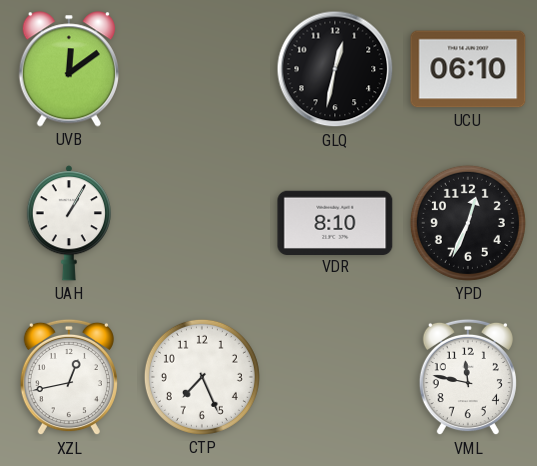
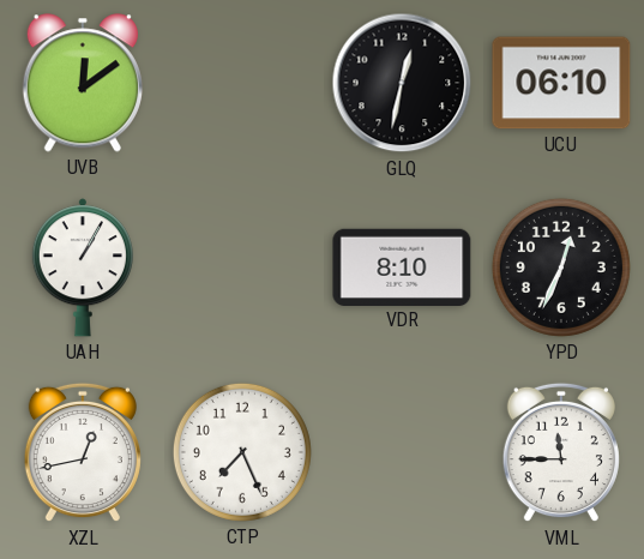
VML: 11:47 -> 11:45
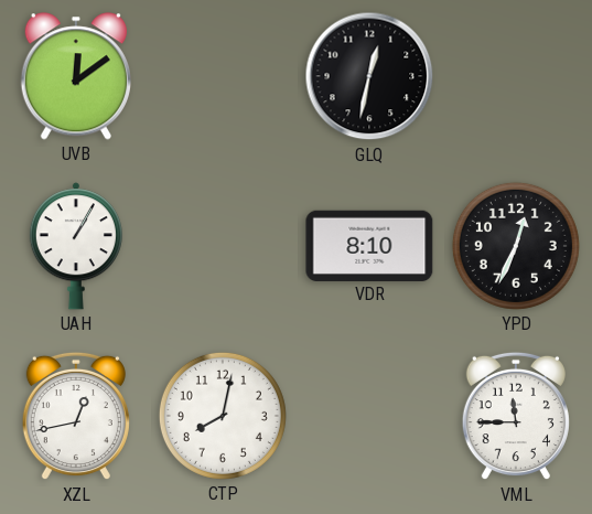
UCU: 06:10 -> none
CTP: 7:26 -> 8:02
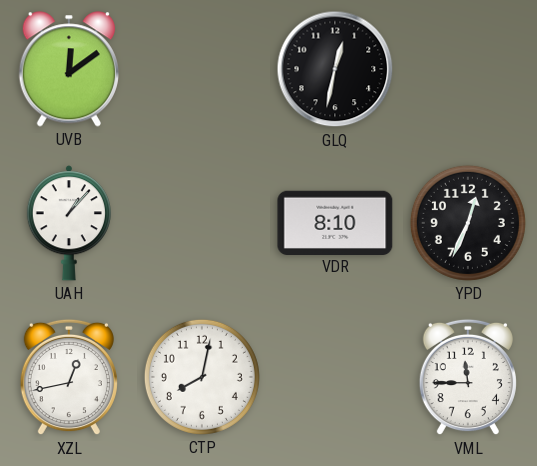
UAH: 1:05 -> 1:07
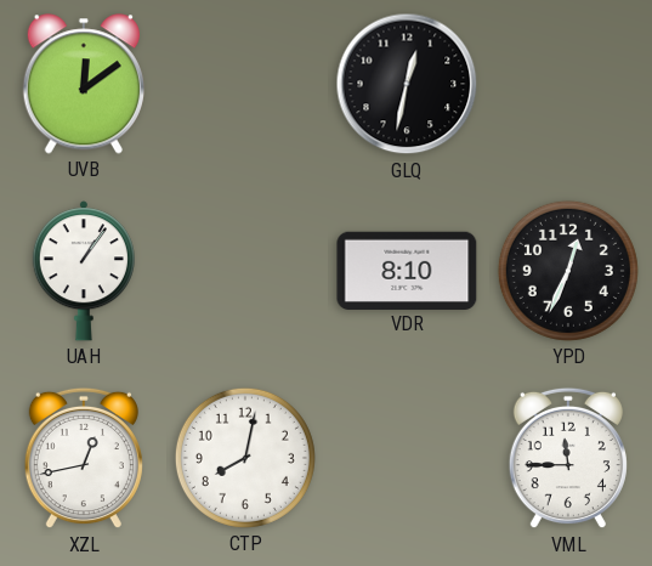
UAH: 1:07 -> 1:06
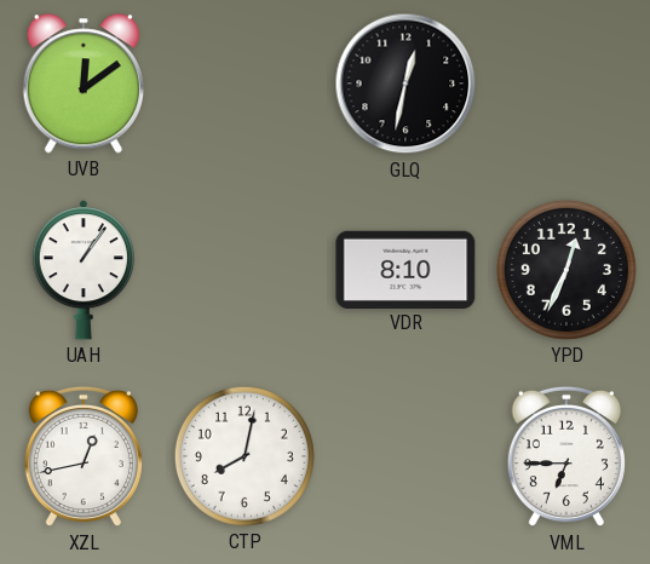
VML: 11:45 -> 6:45
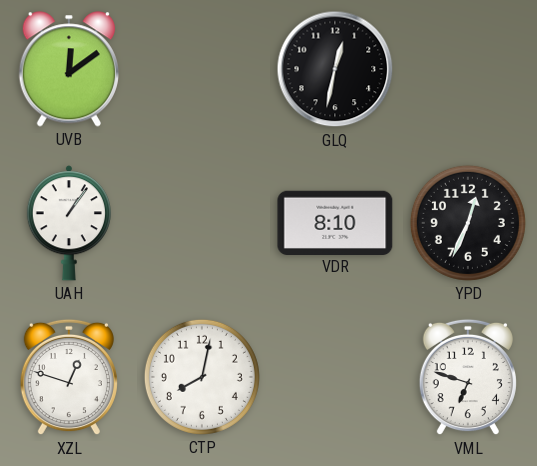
XZL: 12:43 -> 12:48
VML: 6:45 -> 6:48
